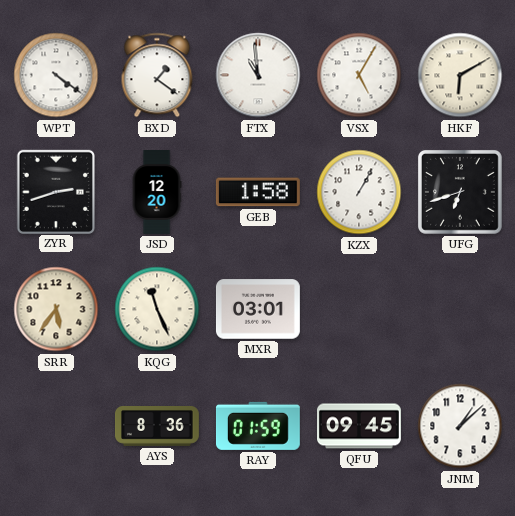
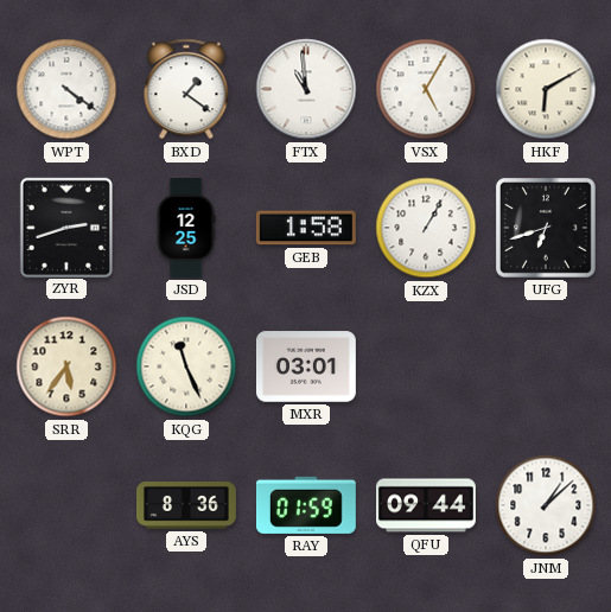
JSD: 12:20 -> 12:25
QFU: 09:45 -> 09:44
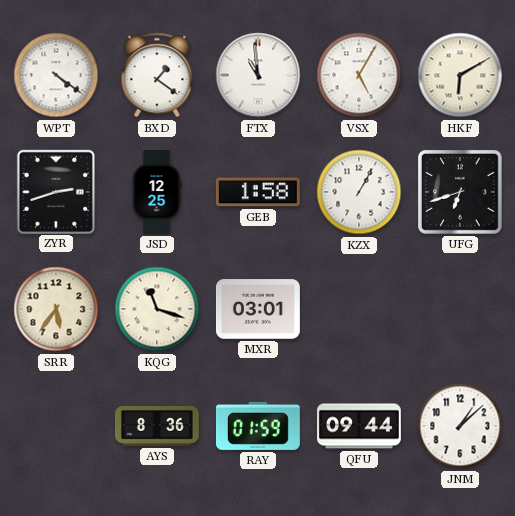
KQG: 11:26 -> 11:18
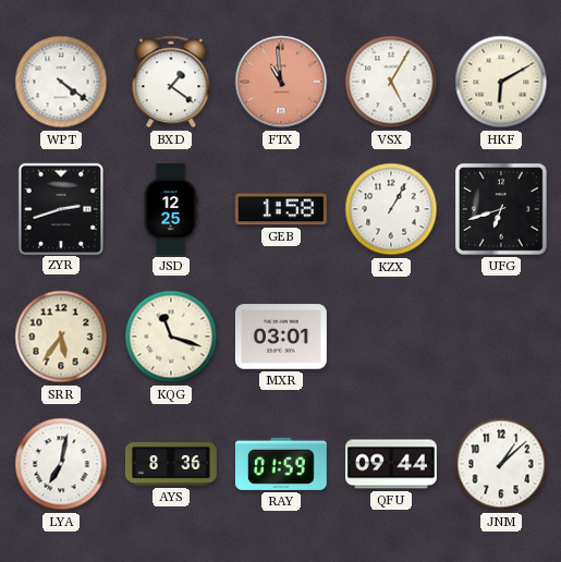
FTX dial: white -> salmon
LYA: none -> 7:02
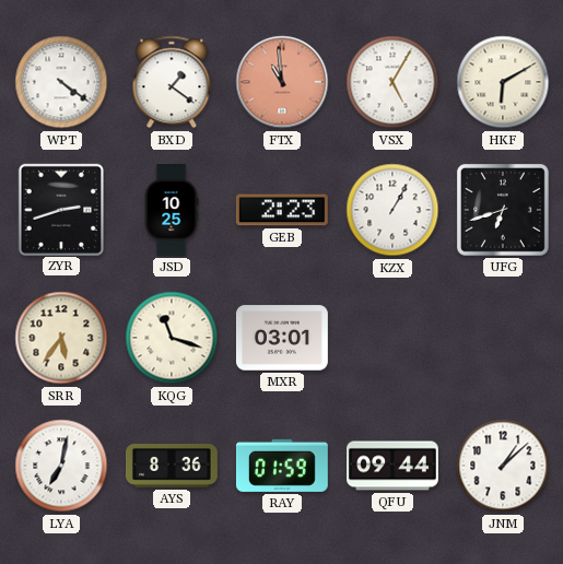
JSD: 12:25 -> 10:25
GEB: 1:58 -> 2:23
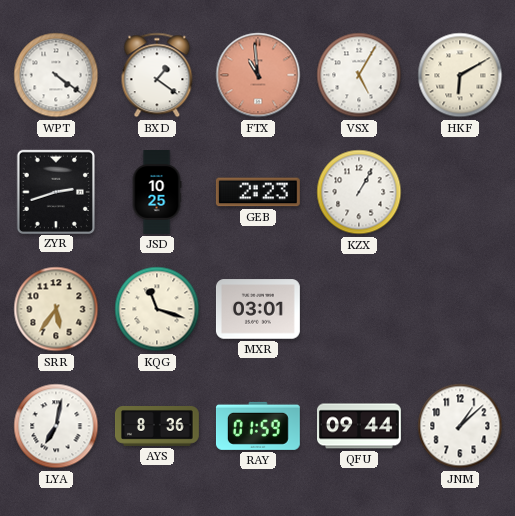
UFG: 6:42 -> none
